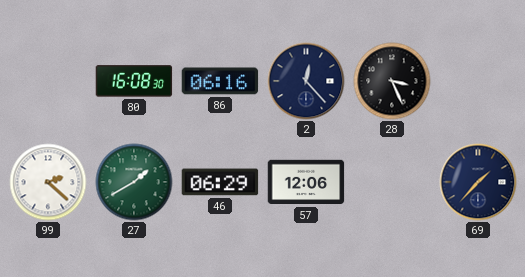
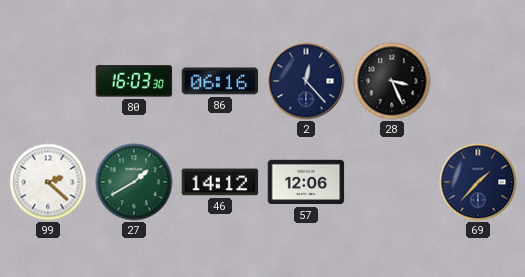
80: 16:08 -> 16:03
46: 06:29 -> 14:12
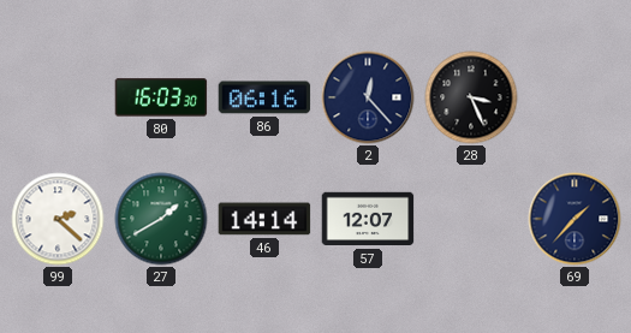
46: 14:12 -> 14:14
57: 12:06 -> 12:07
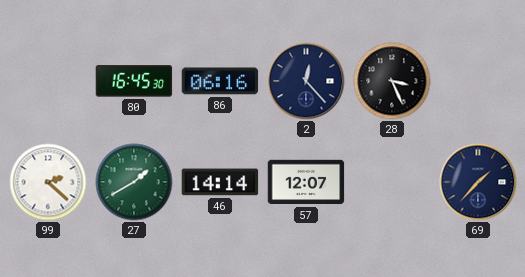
80: 16:03 -> 16:45
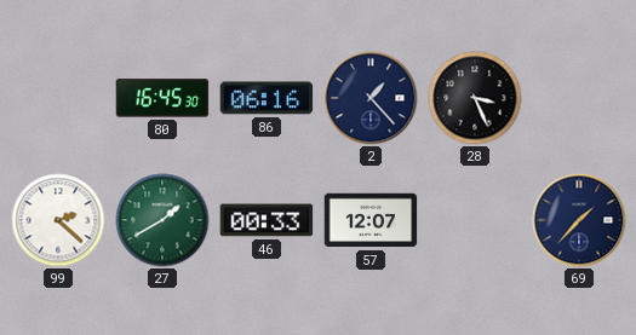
2: 12:23 -> 1:23
46: 14:14 -> 00:33
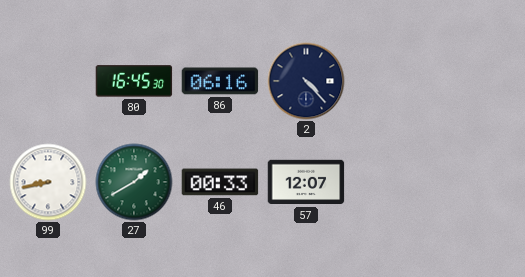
2: 1:23 -> 4:23
28: 3:26 -> none
99: 2:22 -> 8:43
69: 1:37 -> none
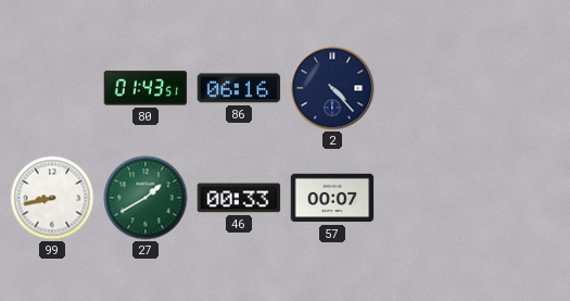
80: 16:45 -> 01:43
57: 12:07 -> 00:07
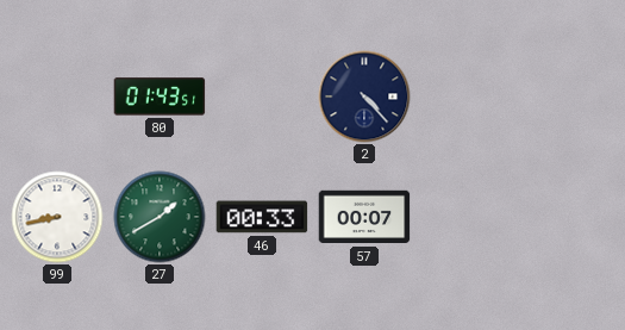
86: 06:16 -> none
